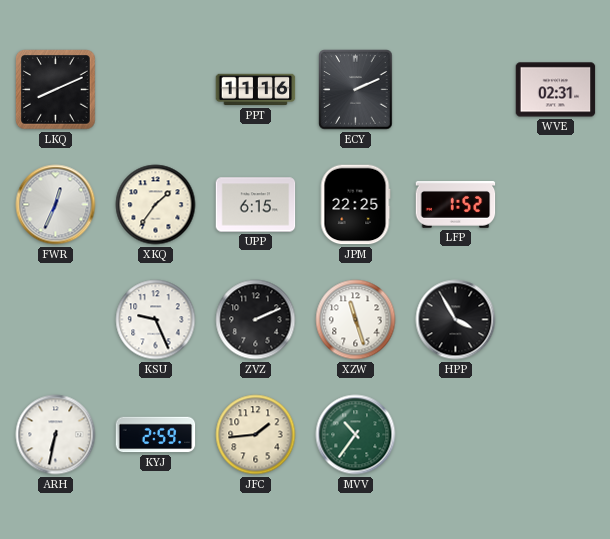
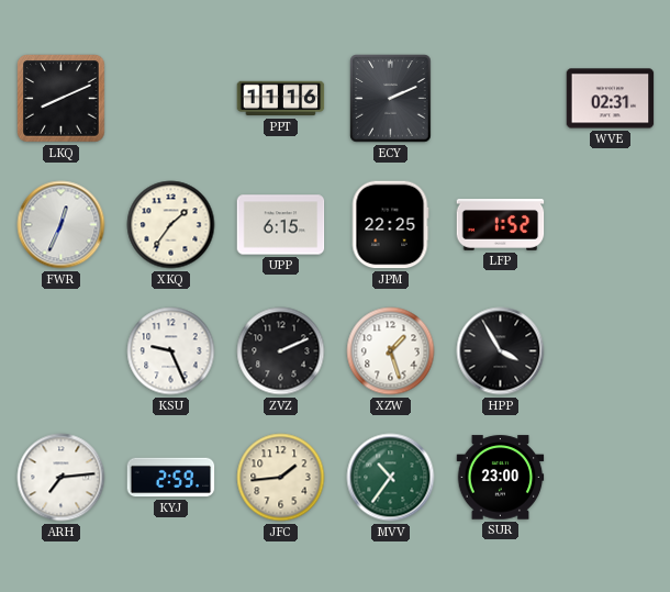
XZW: 11:27 -> 1:27
ARH: 6:32 -> 7:14
SUR: none -> 23:00
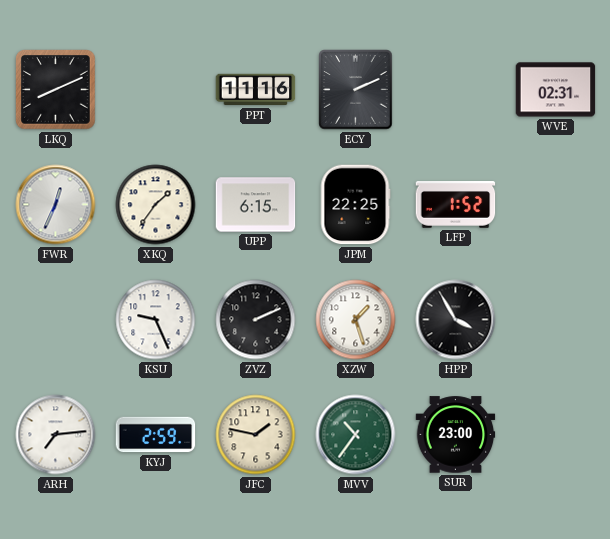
JFC: 1:44 -> 1:47
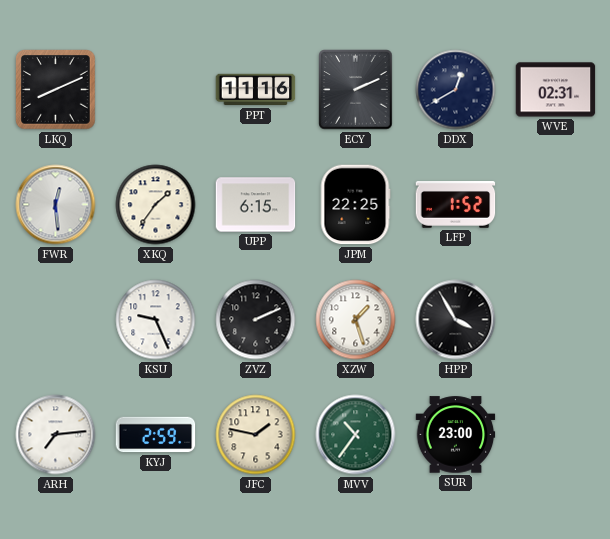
DDX: none -> 12:40
FWR: 12:34 -> 12:29
